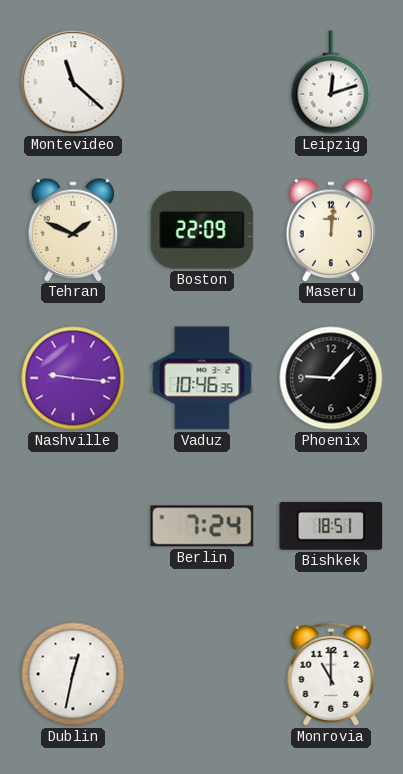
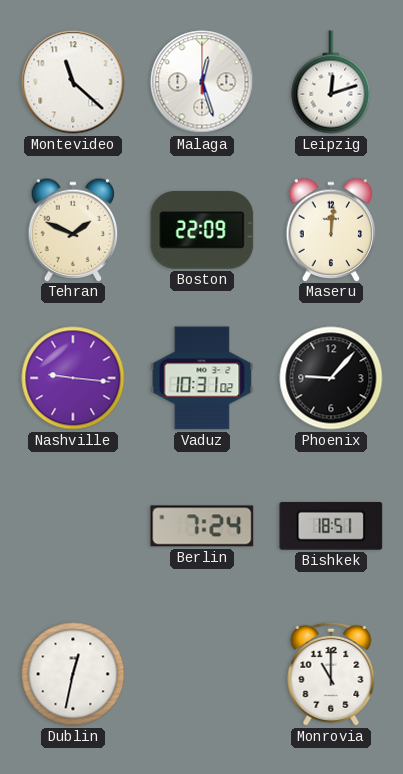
Malaga: none -> 12:27
Vaduz: 10:46 -> 10:31
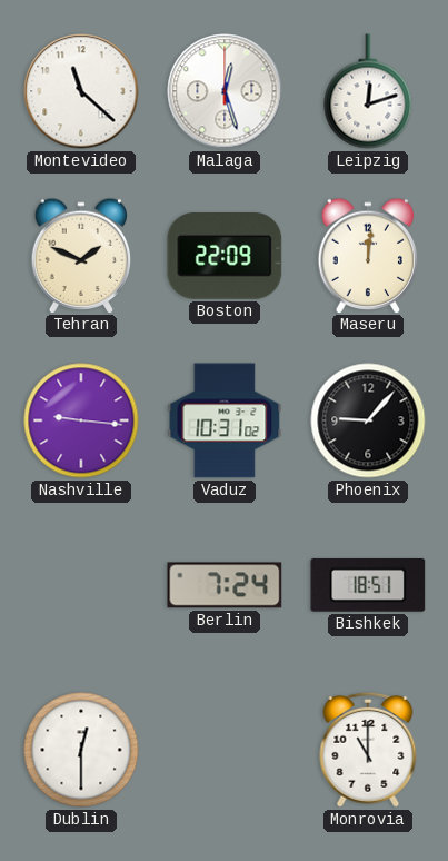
Dublin: 12:32 -> 12:30
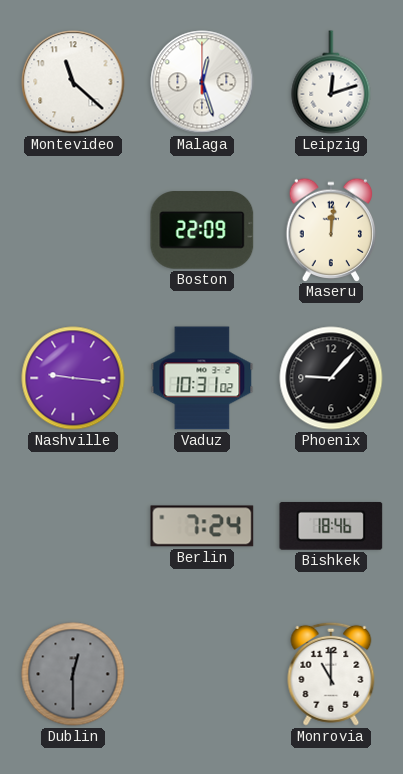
Tehran: 1:49 -> none
Bishkek: 18:51 -> 18:46
Dublin dial: white -> grey
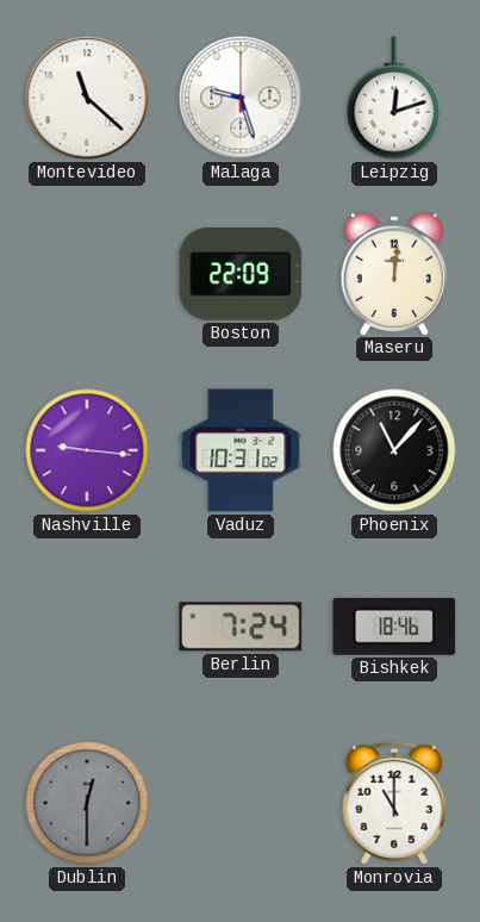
Malaga: 12:27 -> 9:27
Phoenix: 9:07 -> 11:07
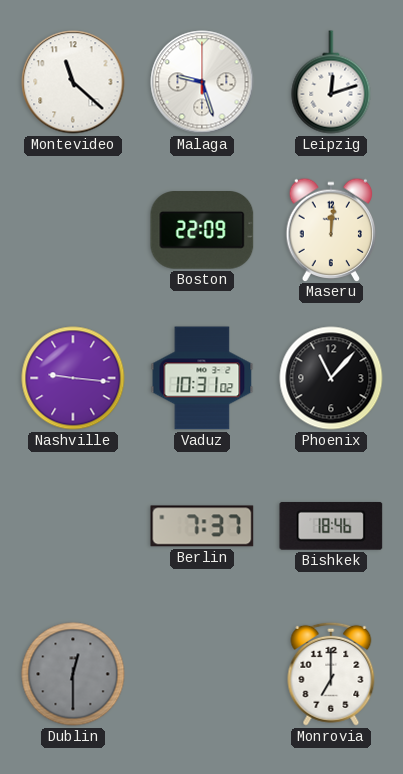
Berlin: 7:24 -> 7:37
Monrovia: 11:00 -> 7:00
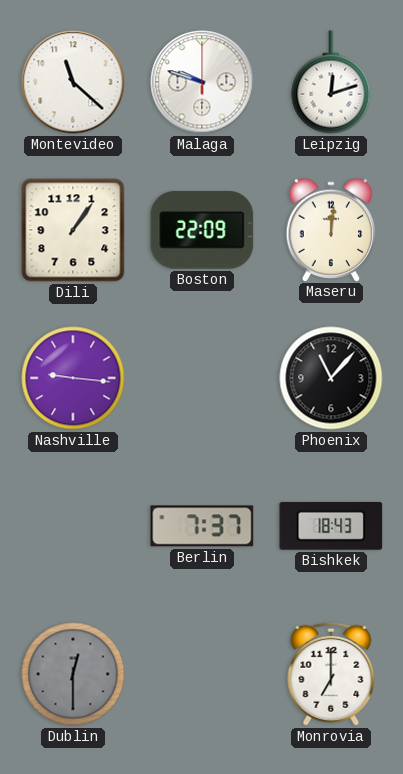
Malaga: 9:27 -> 9:48
Dili: none -> 1:06
Vaduz: 10:31 -> none
Bishkek: 18:46 -> 18:43
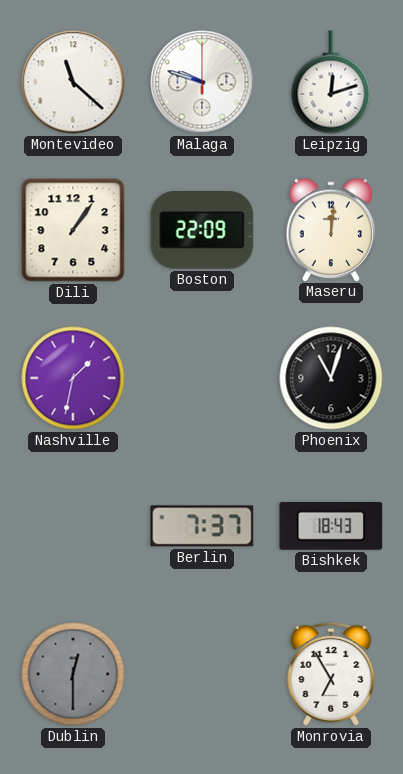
Nashville: 9:16 -> 1:32
Phoenix: 11:07 -> 11:03
Monrovia: 7:00 -> 6:55
